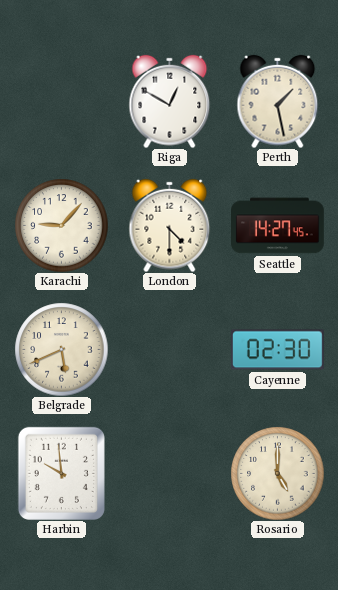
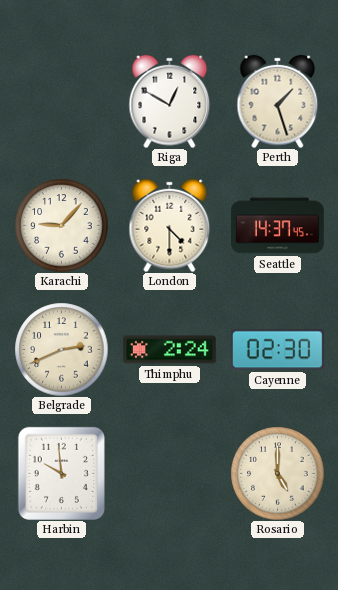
Perth: 1:28 -> 1:27
Seattle: 14:27 -> 14:37
Belgrade: 5:41 -> 2:41
Thimphu: none -> 2:24
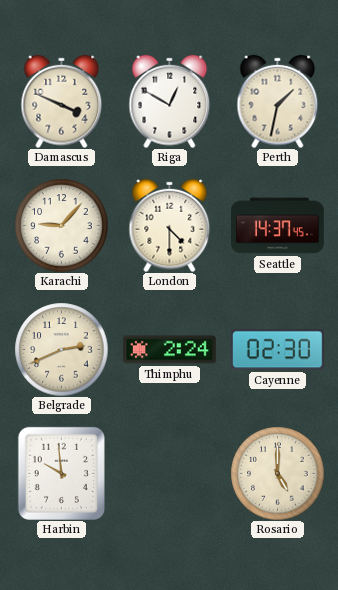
Damascus: none -> 3:49
Perth: 1:27 -> 1:32
